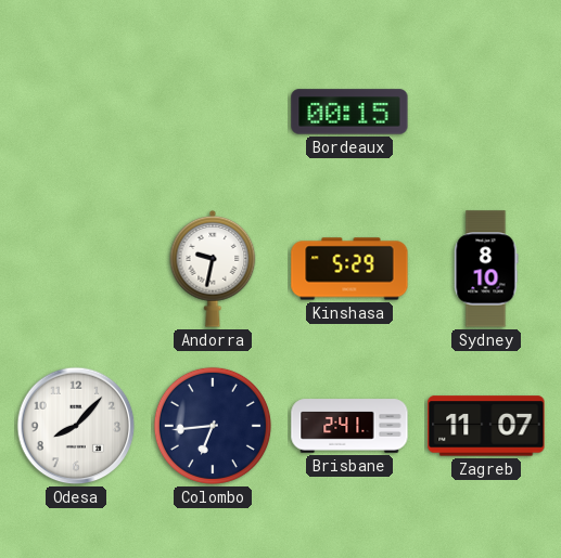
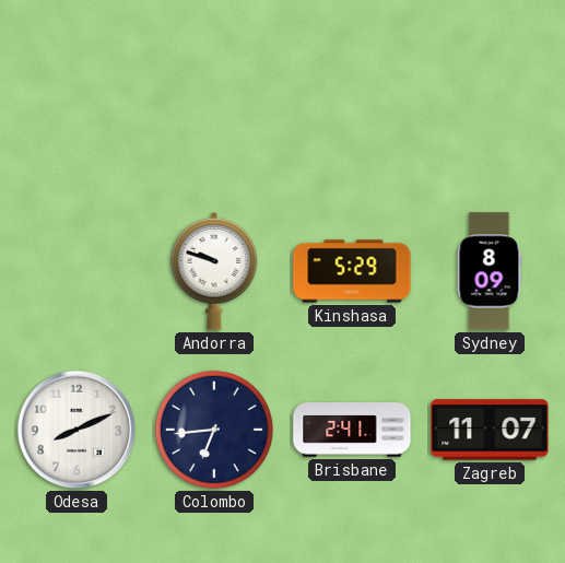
Bordeaux: 00:15 -> none
Andorra: 9:32 -> 9:48
Sydney: 8:10 -> 8:09
Odesa: 8:07 -> 8:11
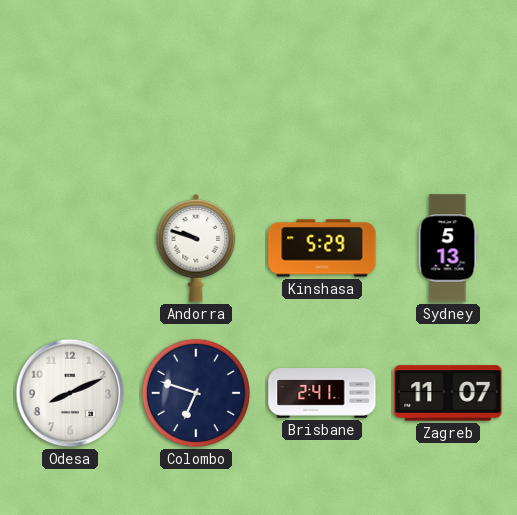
Sydney: 8:09 -> 5:13
Colombo: 6:44 -> 6:48
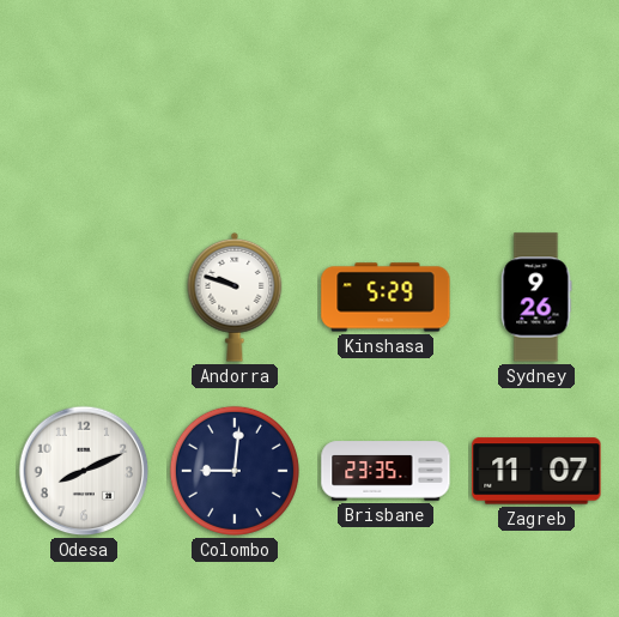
Sydney: 5:13 -> 9:26
Colombo: 6:48 -> 9:01
Brisbane: 2:41 -> 23:35
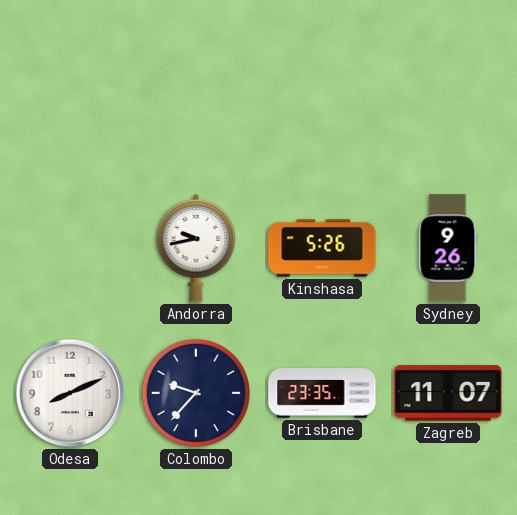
Andorra: 9:48 -> 9:43
Kinshasa: 5:29 -> 5:26
Colombo: 9:01 -> 9:37
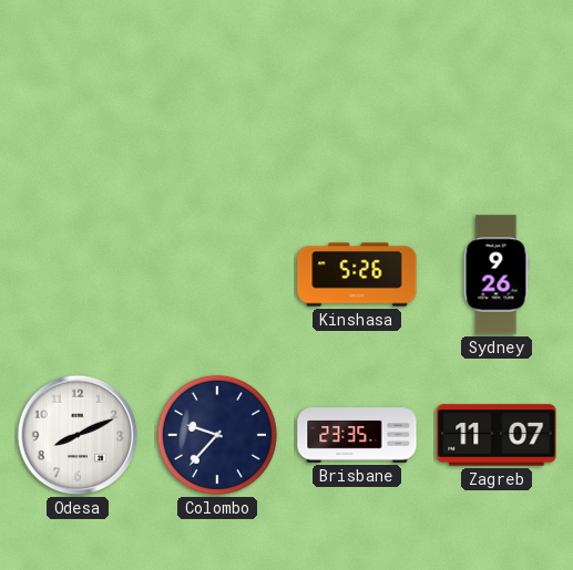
Andorra: 9:43 -> none
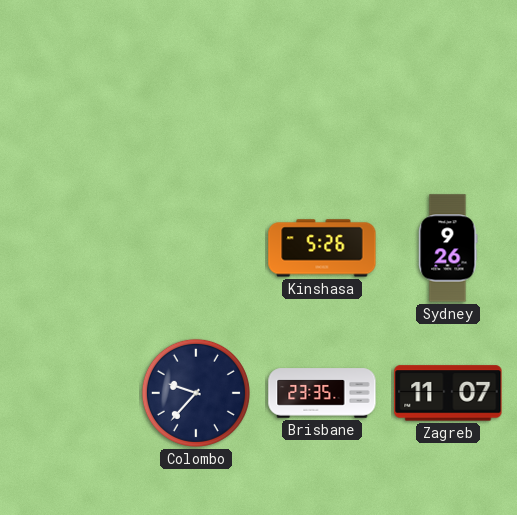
Odesa: 8:11 -> none
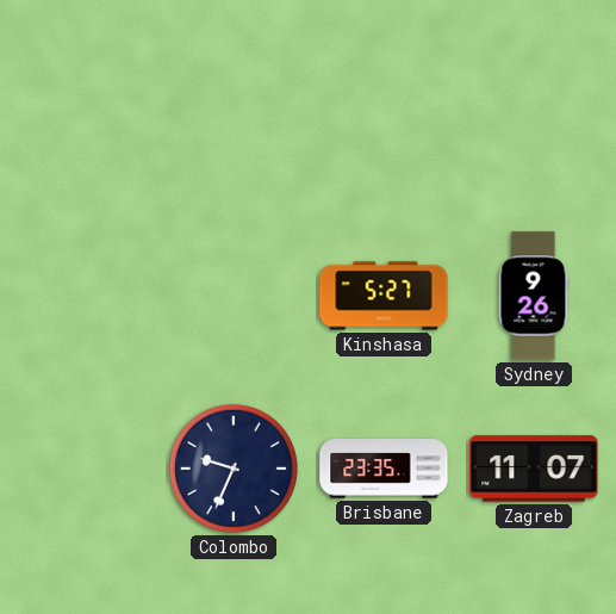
Kinshasa: 5:26 -> 5:27
Colombo: 9:37 -> 9:34
